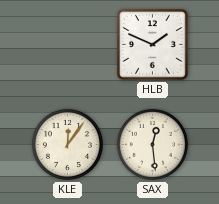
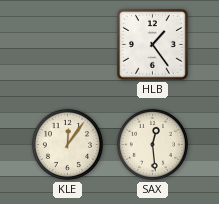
HLB: 1:49 -> 1:24
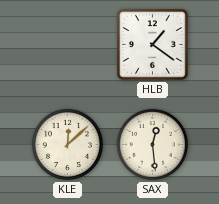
HLB: 1:24 -> 1:21
KLE: 12:06 -> 12:08
